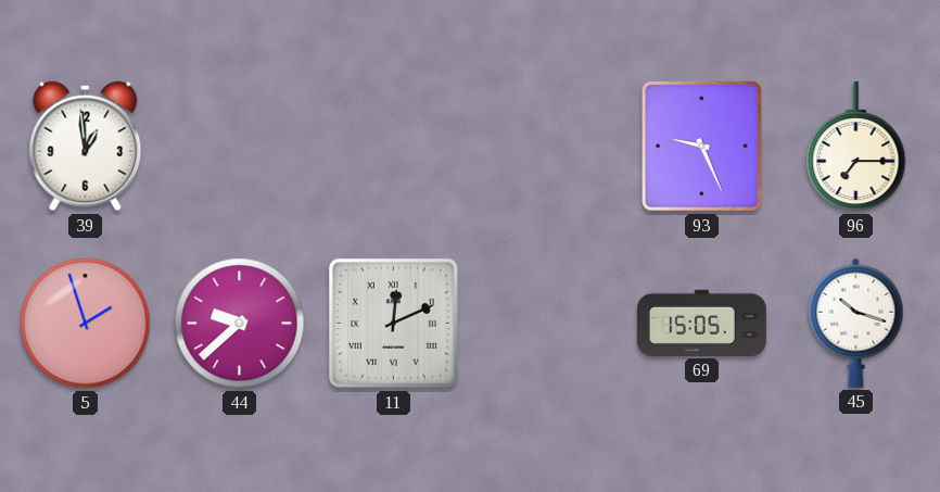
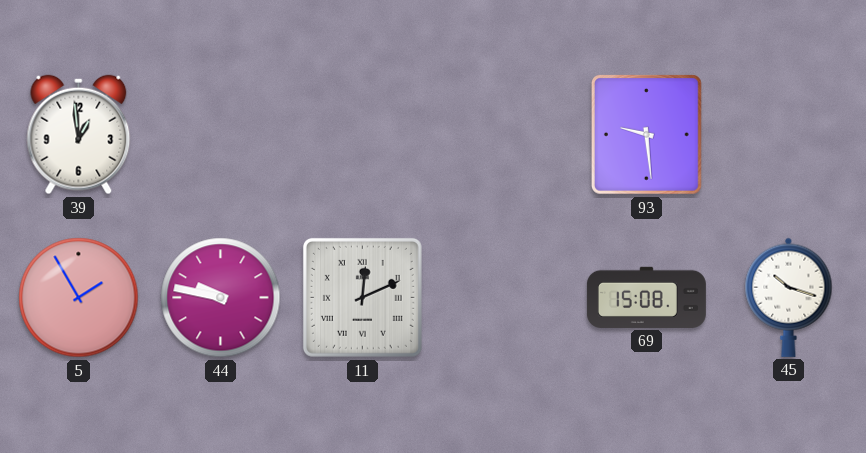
93: 9:26 -> 9:29
96: 7:15 -> none
5: 1:57 -> 1:55
44: 9:38 -> 9:47
69: 15:05 -> 15:08
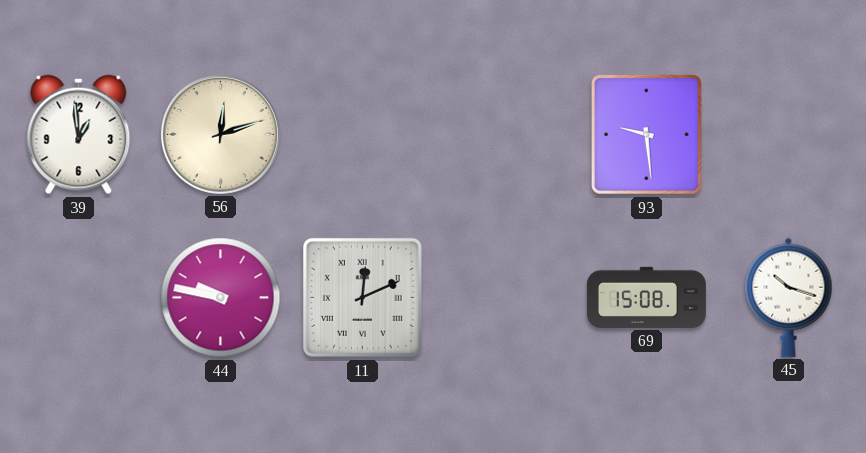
56: none -> 12:12
5: 1:55 -> none
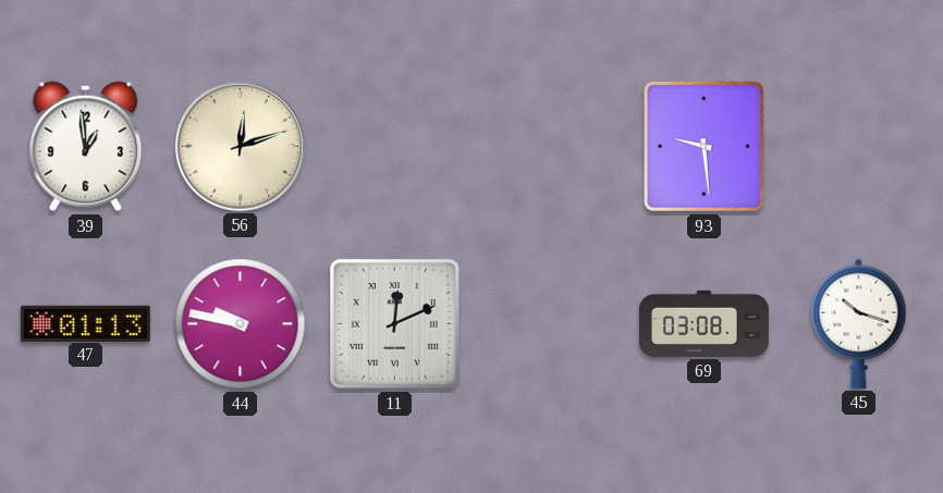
47: none -> 01:13
69: 15:08 -> 03:08
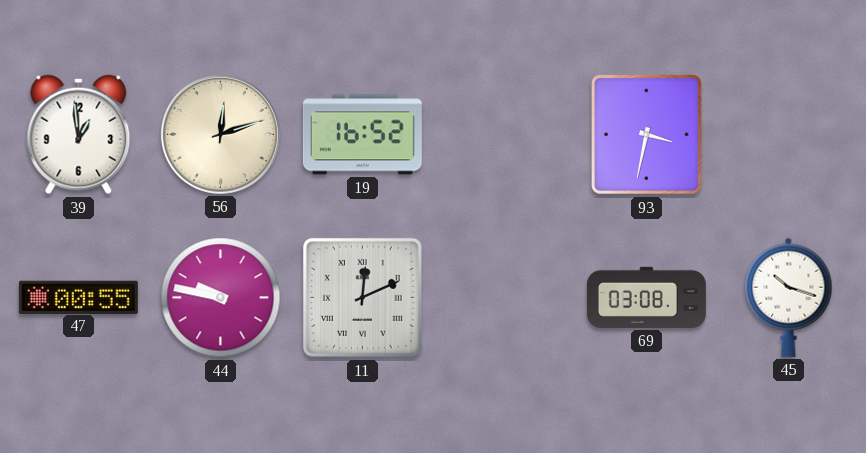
19: none -> 16:52
93: 9:29 -> 3:32
47: 01:13 -> 00:55
